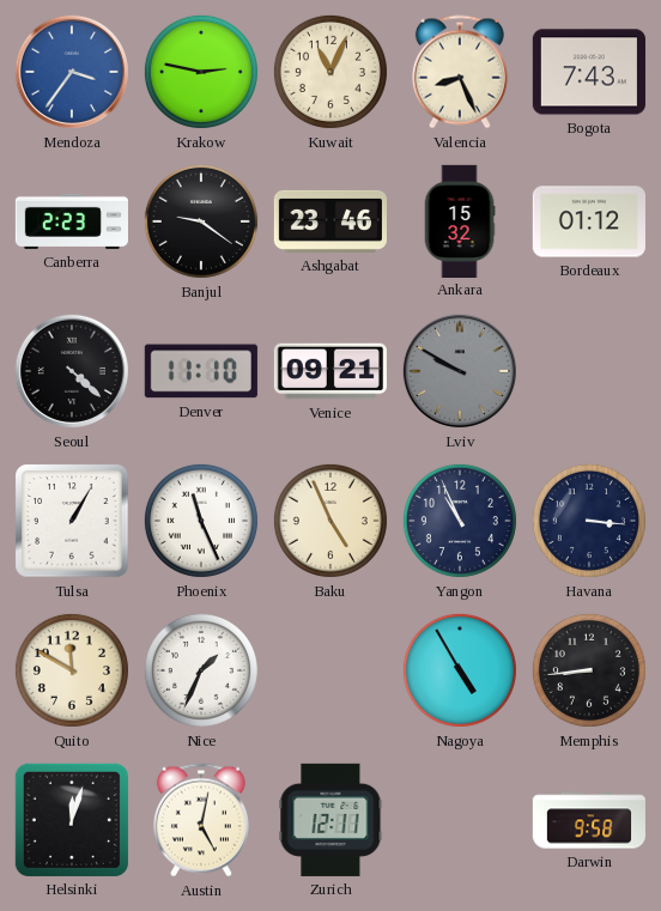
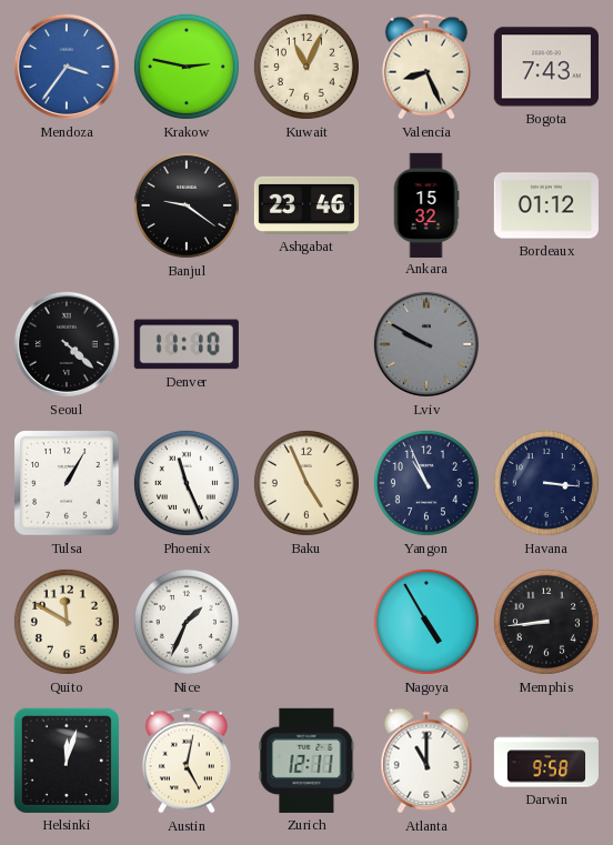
Canberra: 2:23 -> none
Venice: 09:21 -> none
Atlanta: none -> 11:00
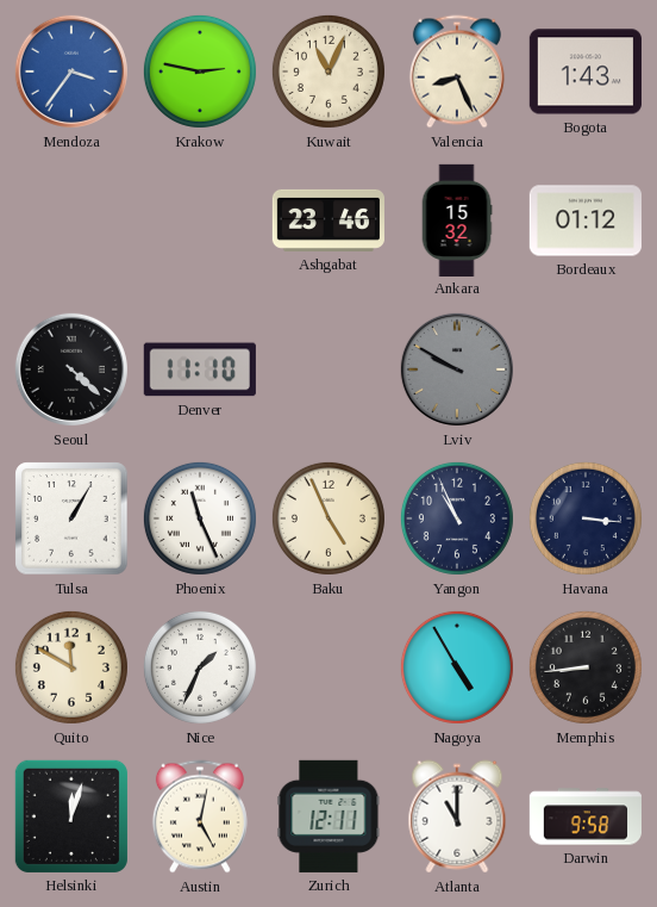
Bogota: 7:43 -> 1:43
Banjul: 9:21 -> none
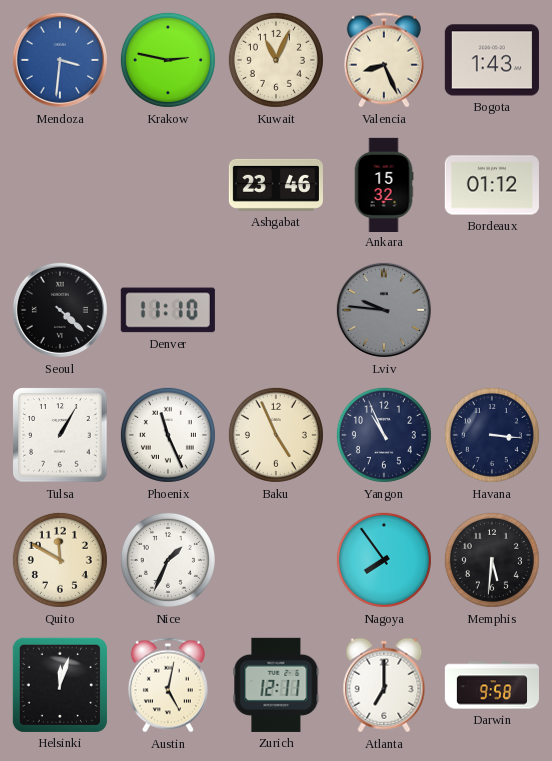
Mendoza: 3:36 -> 3:31
Lviv: 9:50 -> 9:46
Nagoya: 4:55 -> 7:54
Memphis: 8:44 -> 5:31
Atlanta: 11:00 -> 7:00
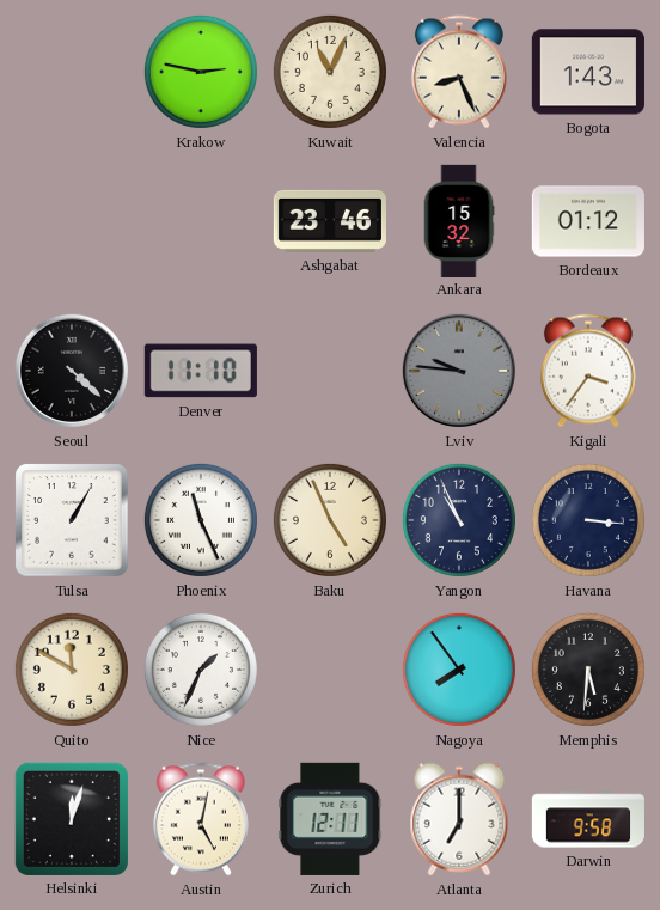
Mendoza: 3:31 -> none
Kigali: none -> 3:36
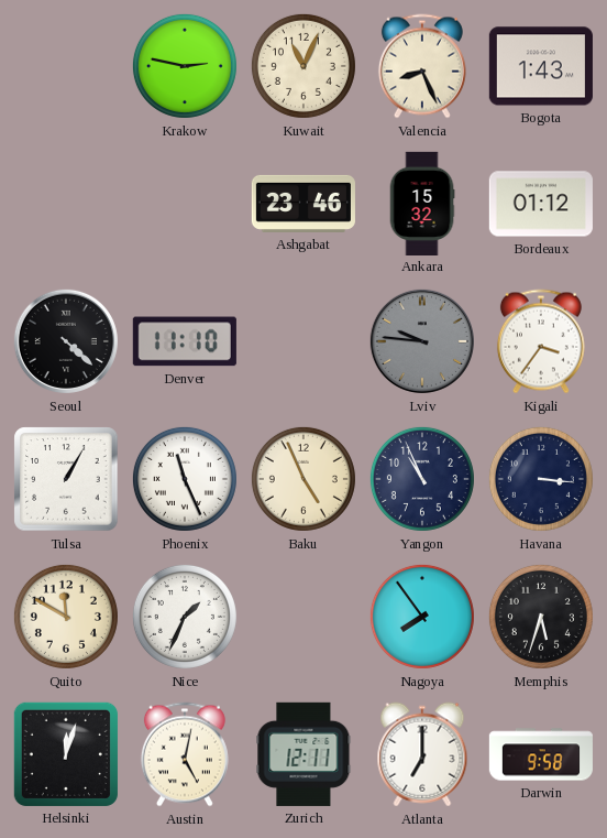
Memphis: 5:31 -> 5:33
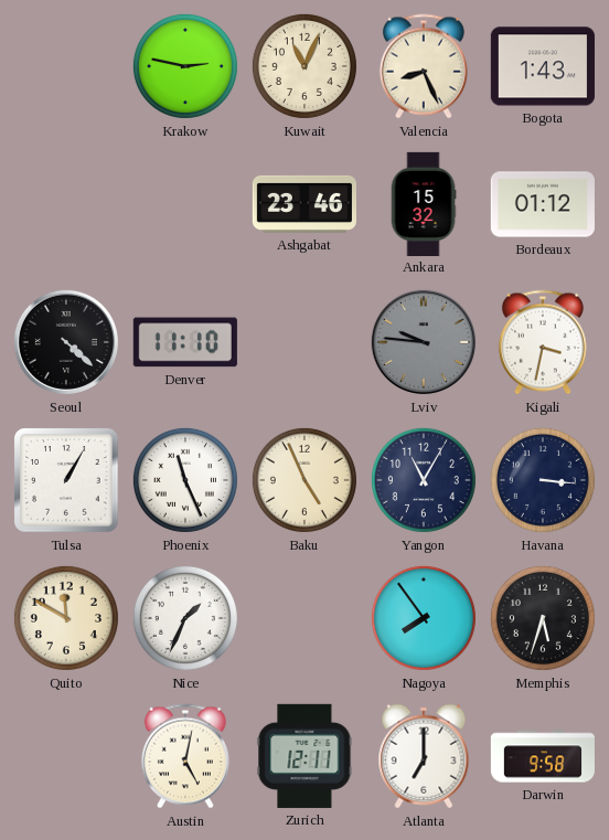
Kigali: 3:36 -> 3:32
Yangon: 10:56 -> 11:05
Helsinki: 12:03 -> none
